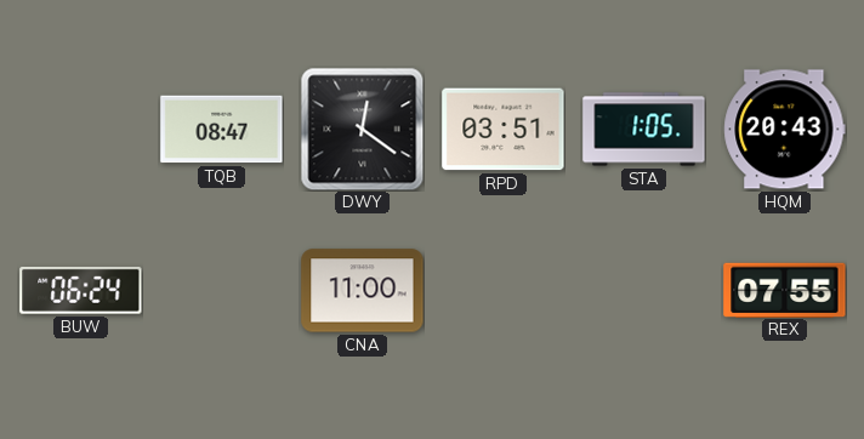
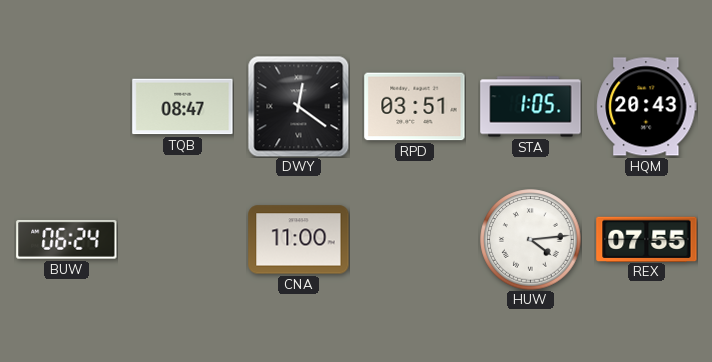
HUW: none -> 4:14
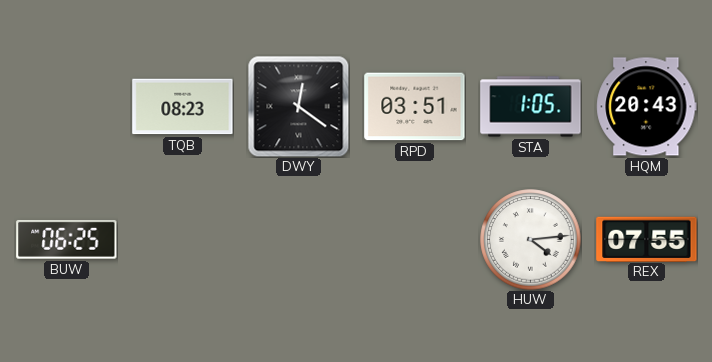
TQB: 08:47 -> 08:23
BUW: 06:24 -> 06:25
CNA: 11:00 -> none
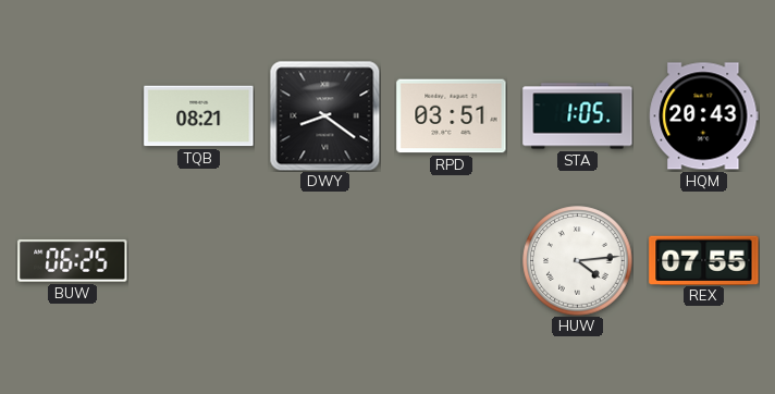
TQB: 08:23 -> 08:21
DWY: 12:21 -> 8:21
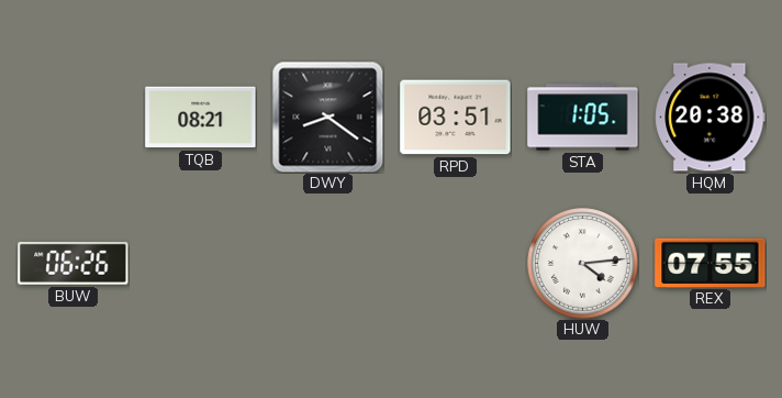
HQM: 20:43 -> 20:38
BUW: 06:25 -> 06:26
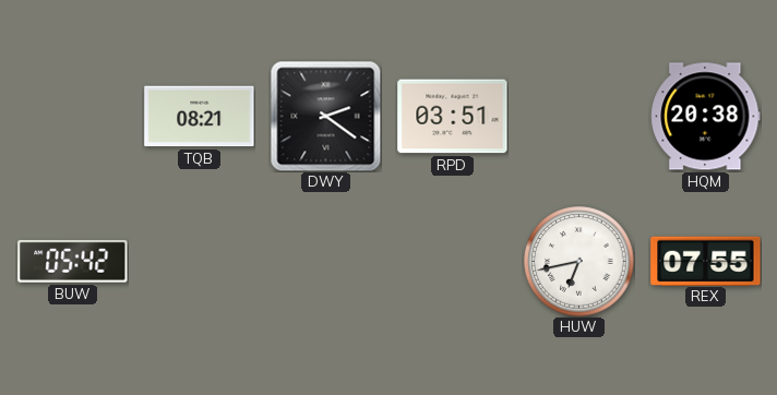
DWY: 8:21 -> 2:21
STA: 1:05 -> none
BUW: 06:26 -> 05:42
HUW: 4:14 -> 6:43
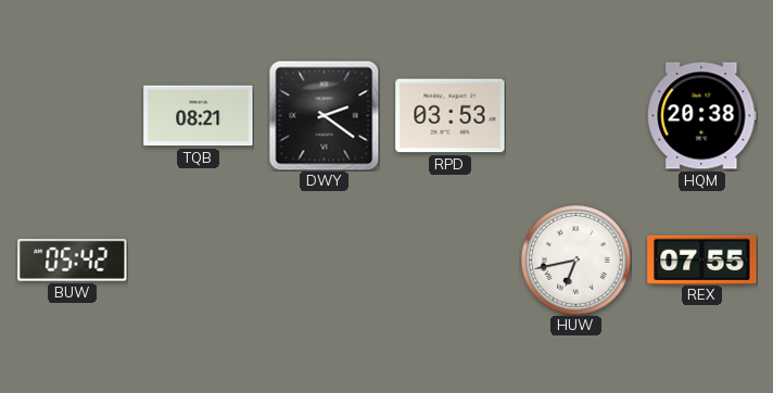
RPD: 03:51 -> 03:53
